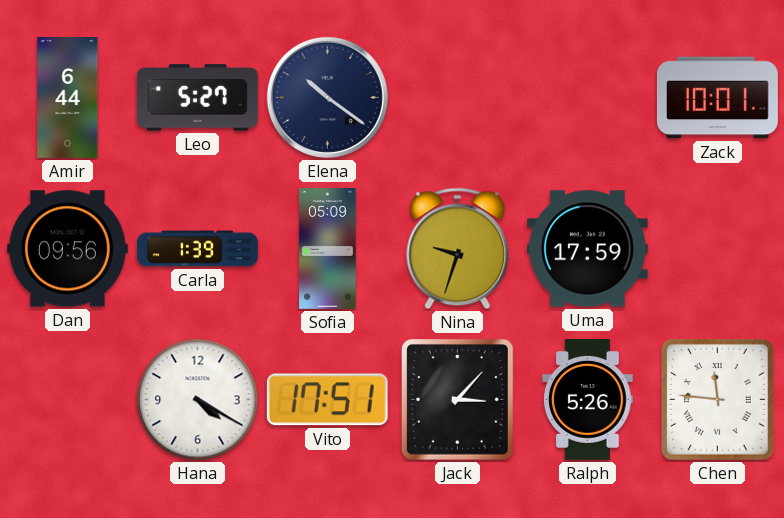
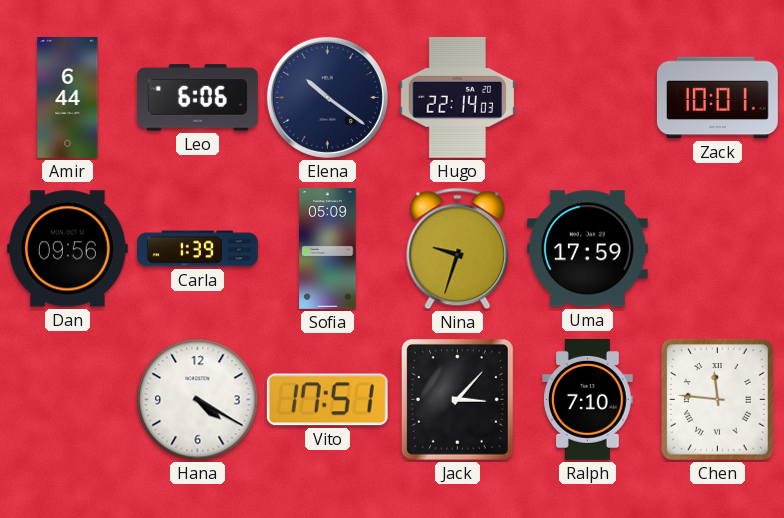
Leo: 5:27 -> 6:06
Hugo: none -> 22:14
Ralph: 5:26 -> 7:10
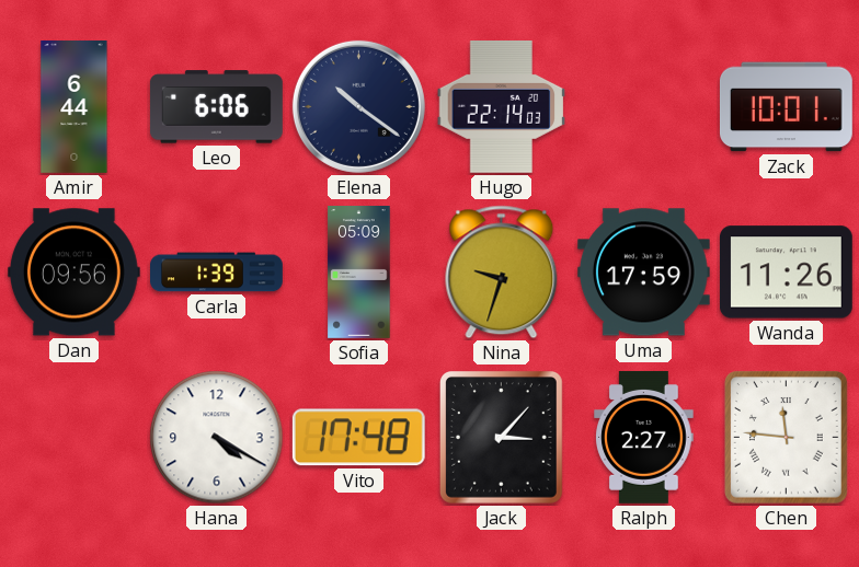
Wanda: none -> 11:26
Vito: 17:51 -> 17:48
Ralph: 7:10 -> 2:27
